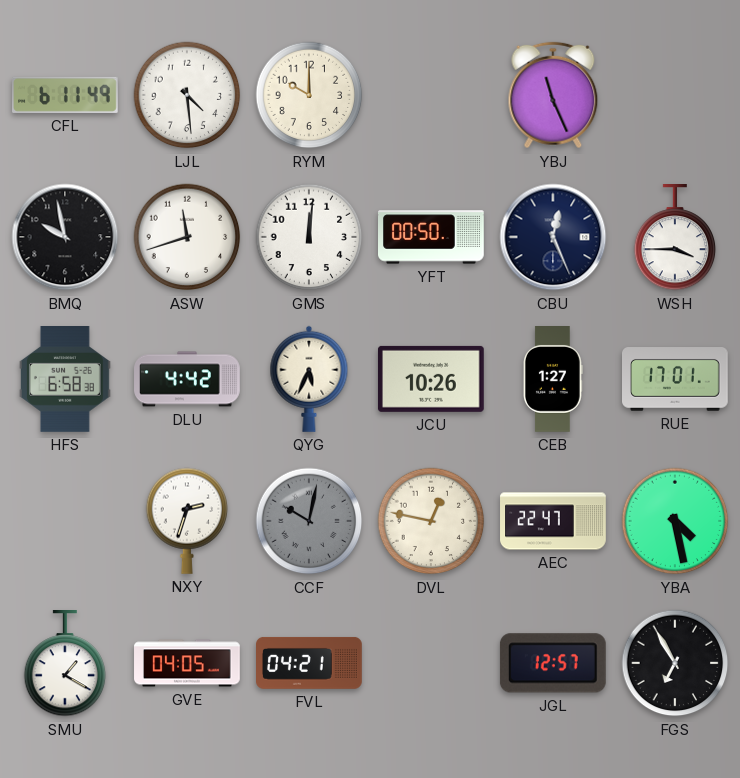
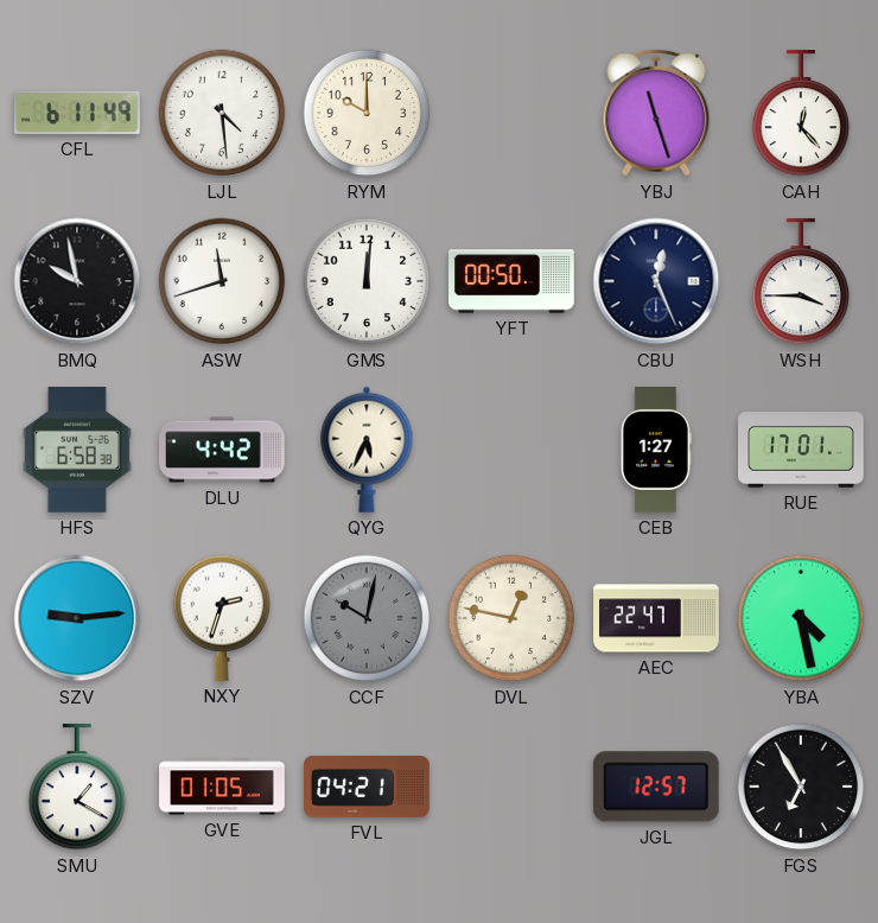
YBJ: 11:26 -> 11:27
CAH: none -> 12:23
JCU: 10:26 -> none
SZV: none -> 9:14
GVE: 04:05 -> 01:05
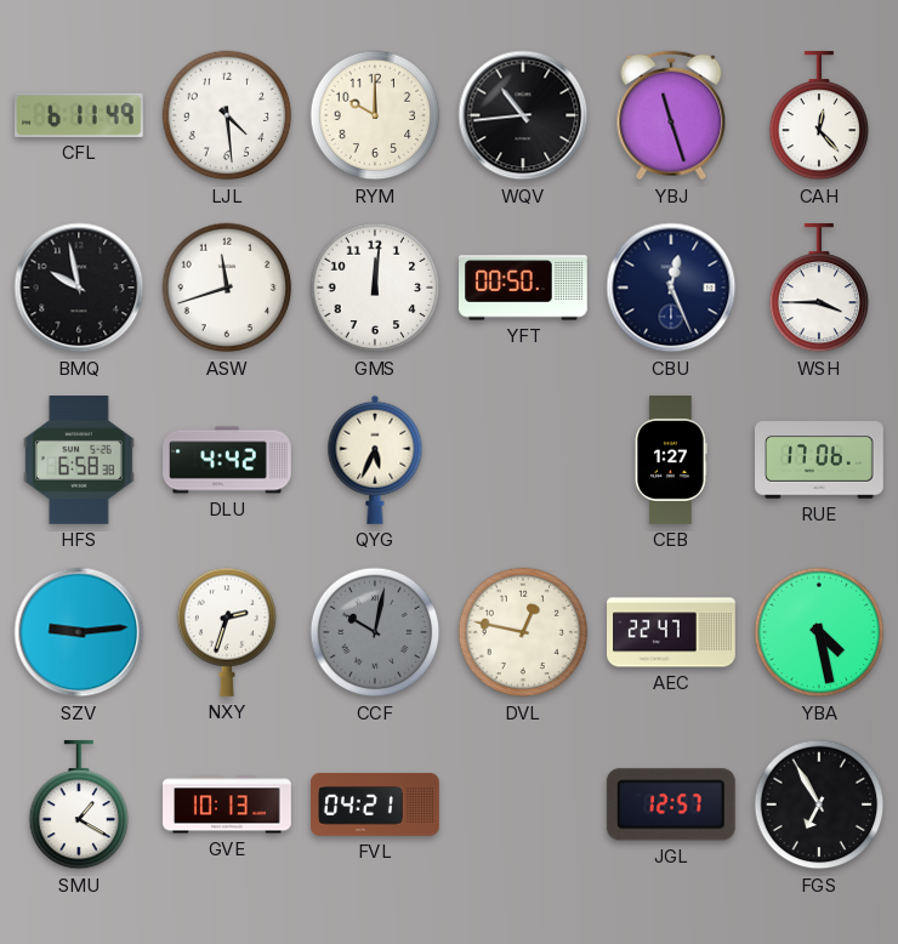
WQV: none -> 10:44
RUE: 17:01 -> 17:06
GVE: 01:05 -> 10:13
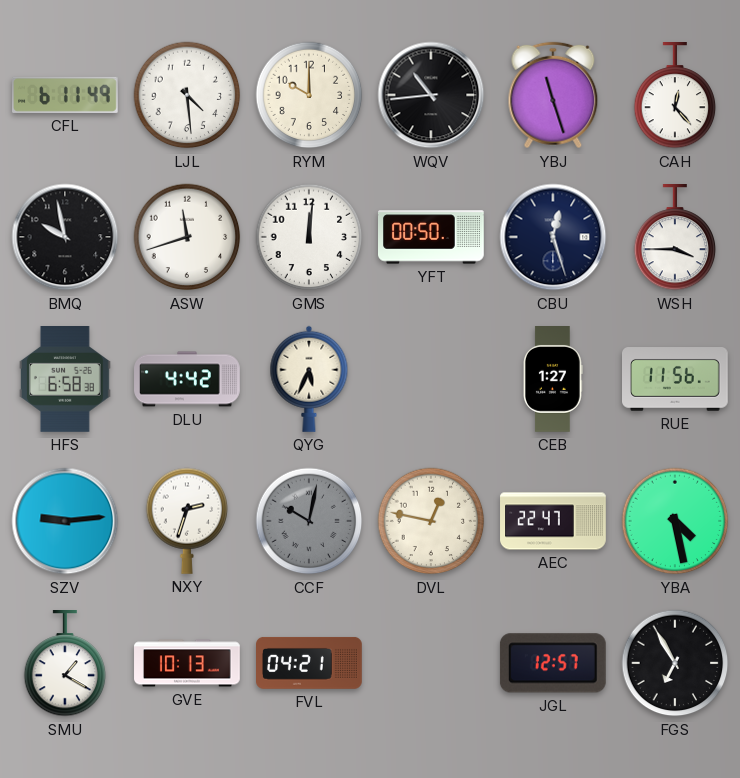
CBU: 12:26 -> 12:27
RUE: 17:06 -> 11:56
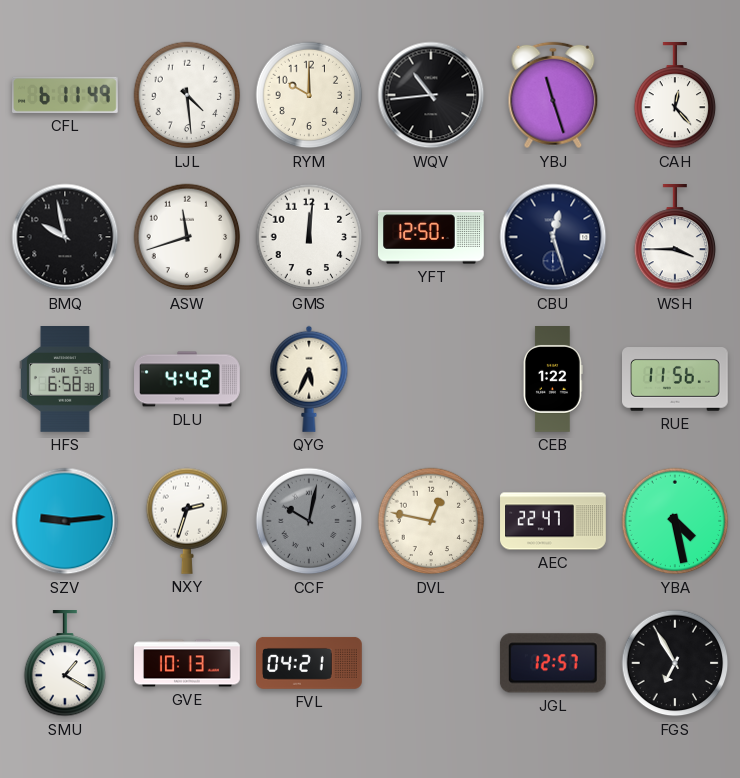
YFT: 00:50 -> 12:50
CEB: 1:27 -> 1:22
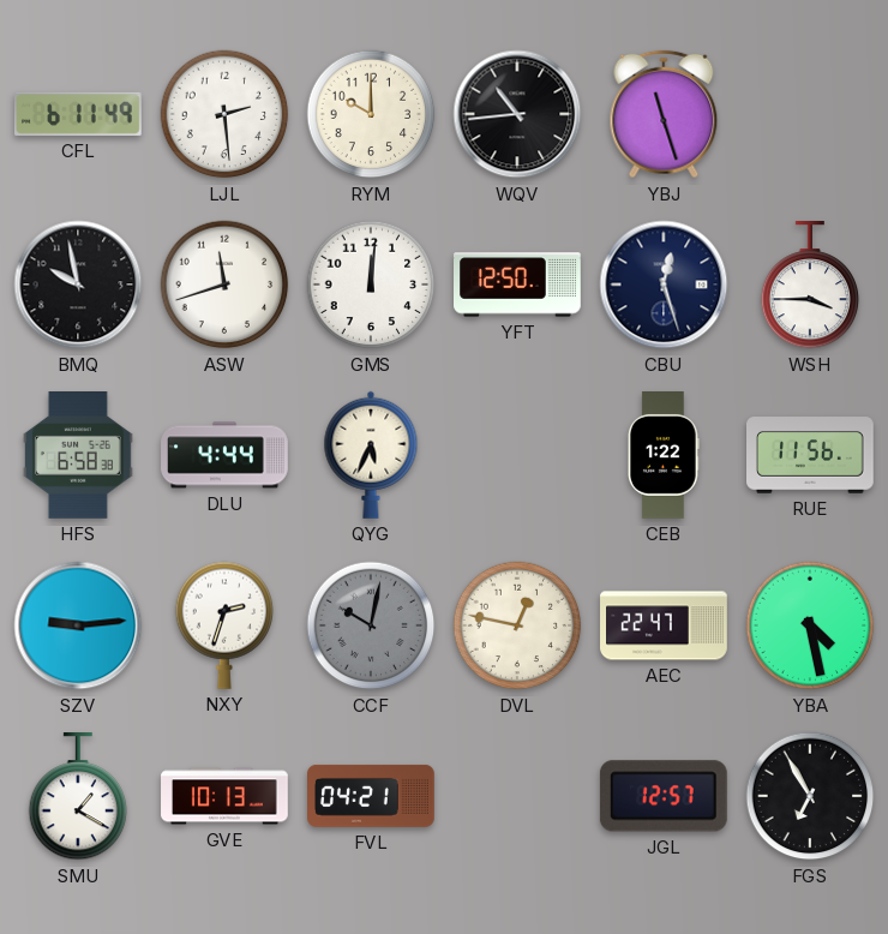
LJL: 4:29 -> 2:29
CAH: 12:23 -> none
DLU: 4:42 -> 4:44
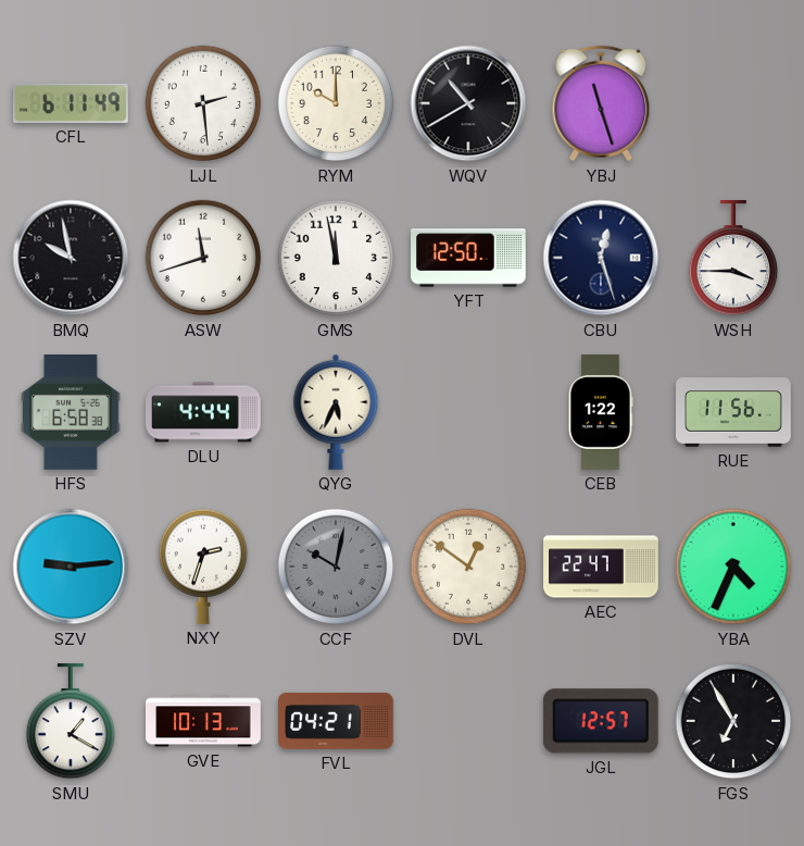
WQV: 10:44 -> 10:40
GMS: 12:01 -> 11:58
DVL: 12:47 -> 12:51
YBA: 4:28 -> 4:34
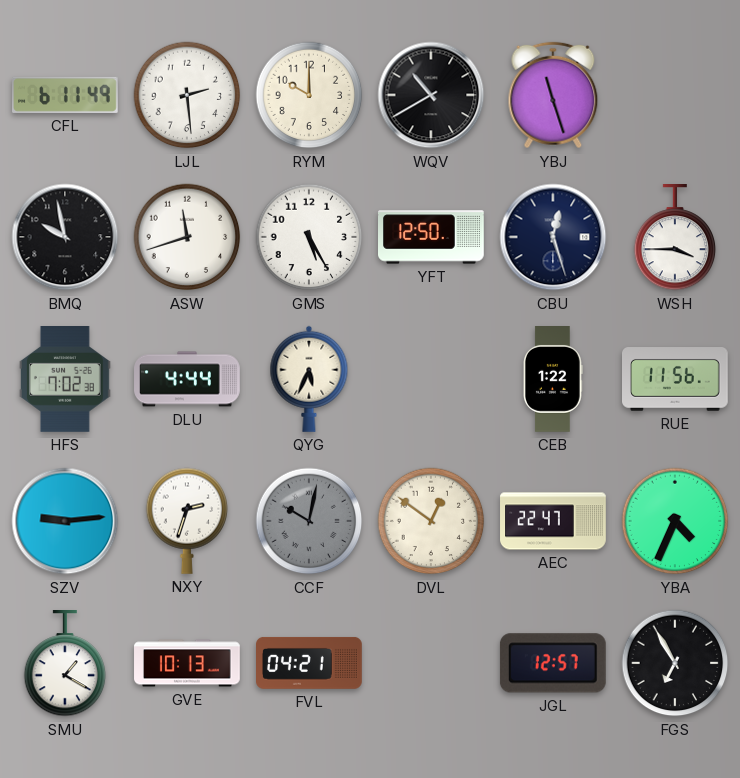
GMS: 11:58 -> 5:25
HFS: 6:58 -> 7:02
